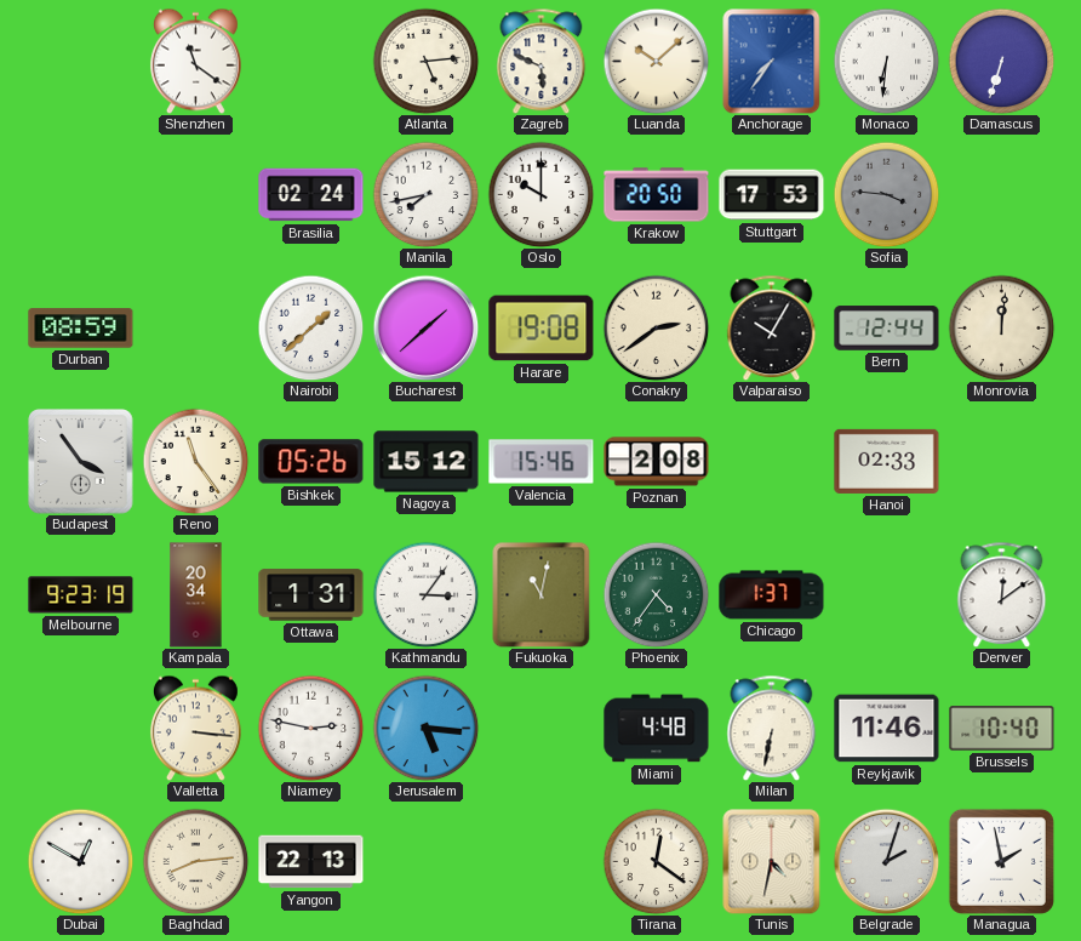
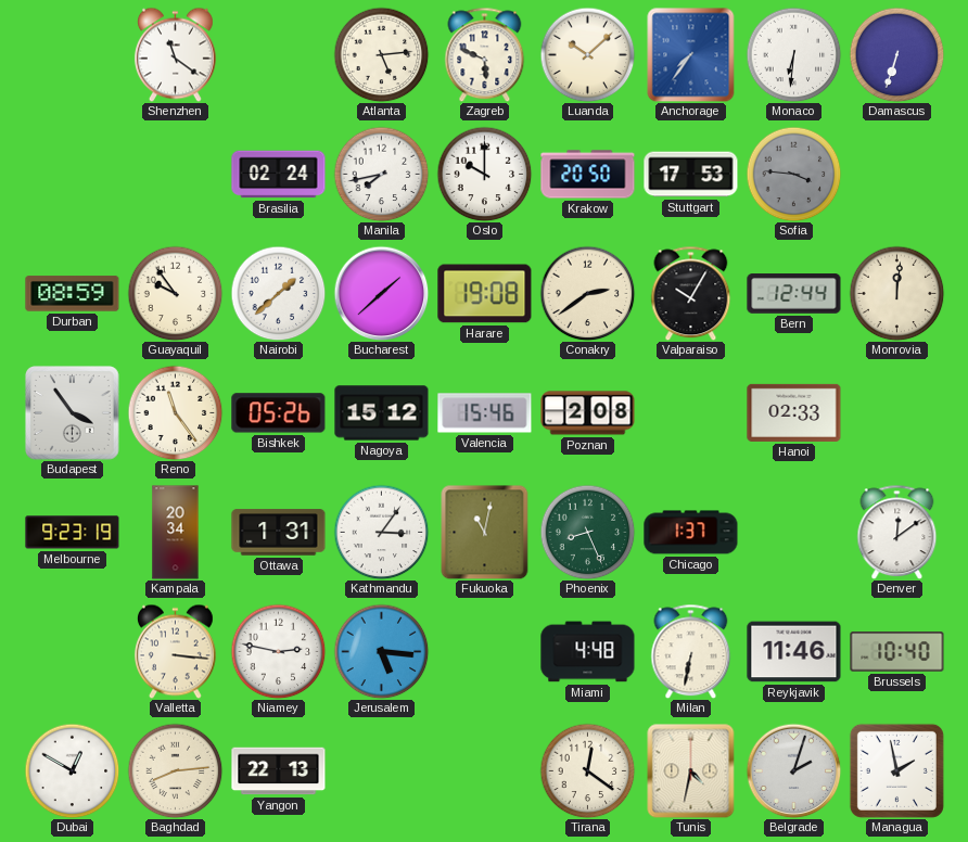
Guayaquil: none -> 9:54
Phoenix: 4:36 -> 8:26
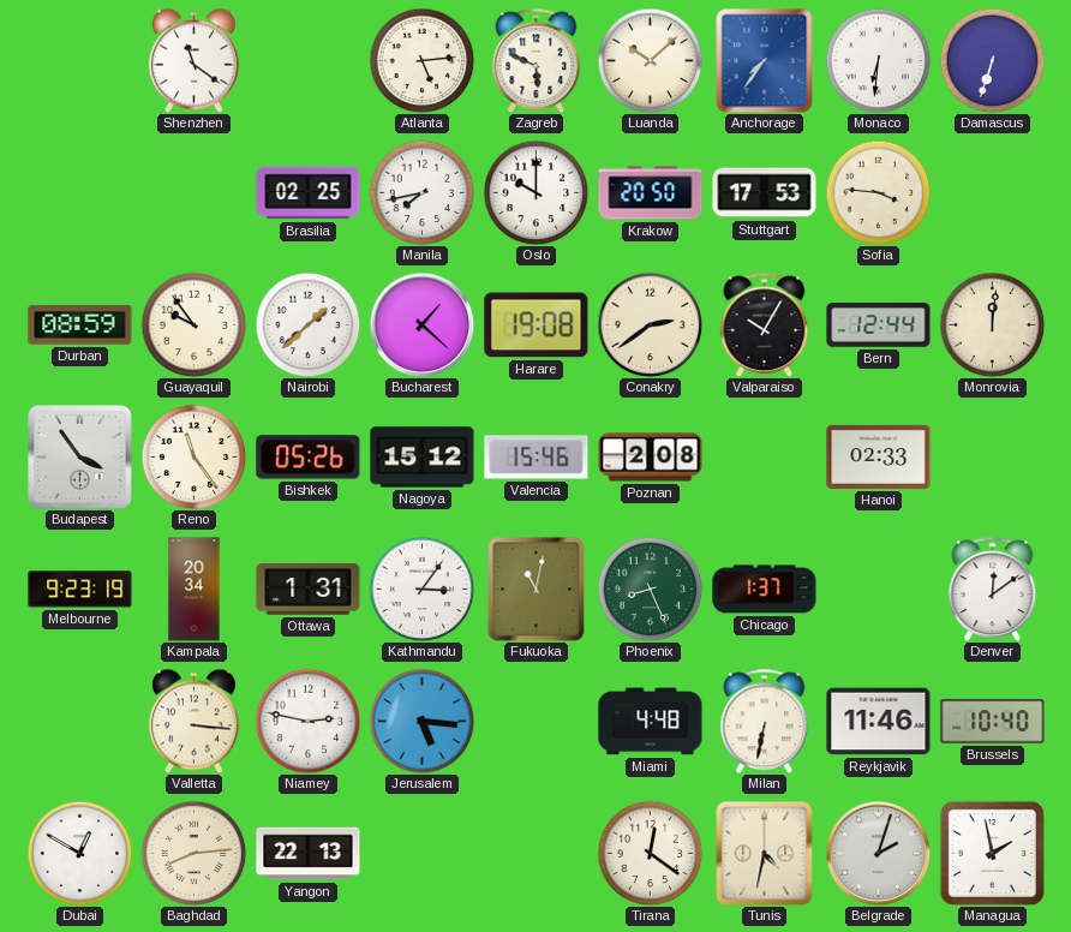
Brasilia: 02:24 -> 02:25
Sofia dial: grey -> cream
Bucharest: 1:38 -> 1:22
